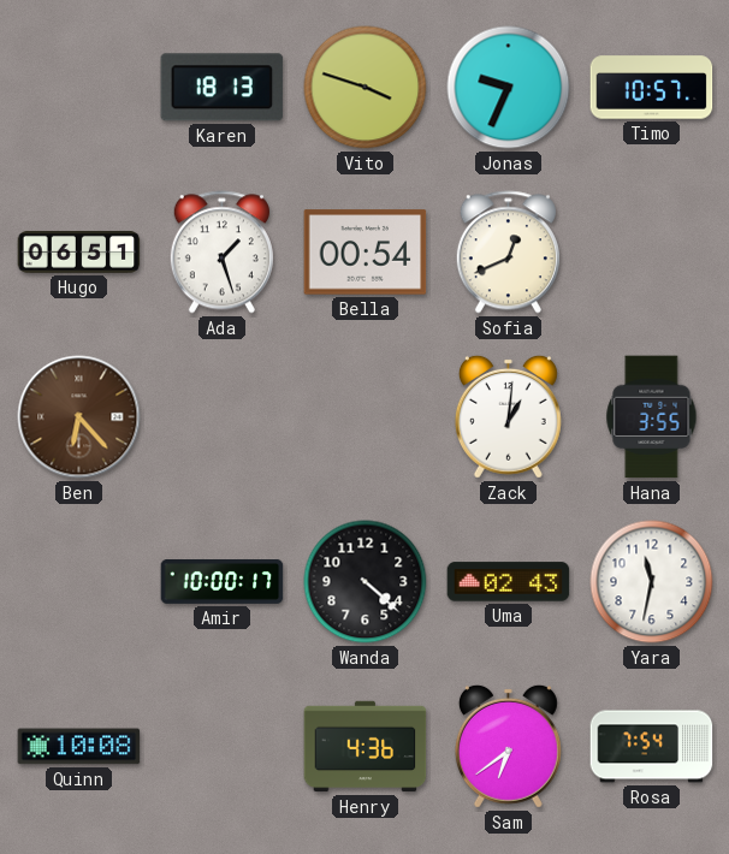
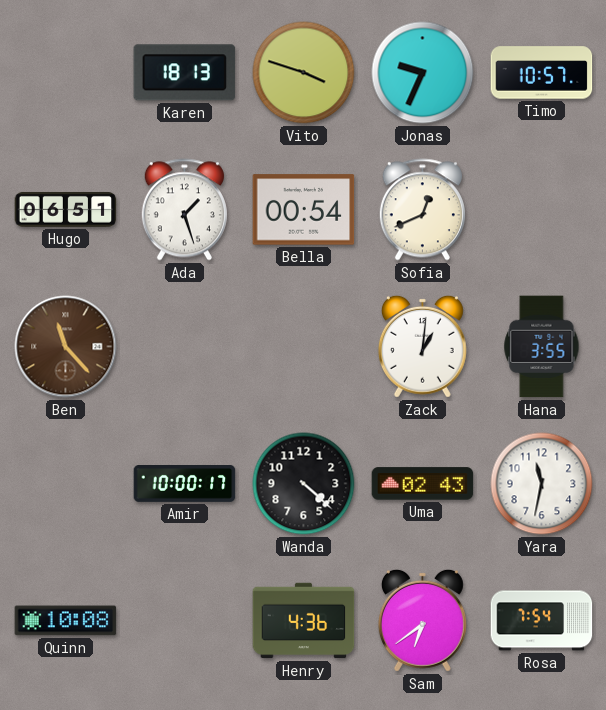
Ben: 6:23 -> 11:23
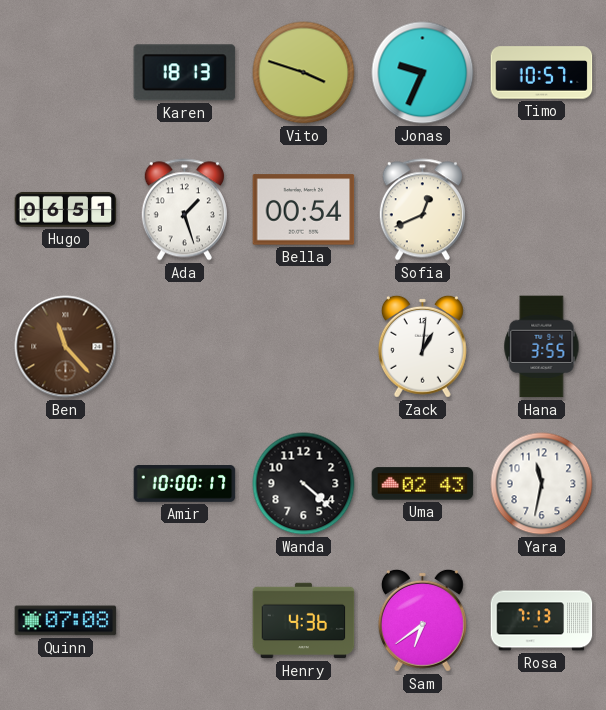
Quinn: 10:08 -> 07:08
Rosa: 7:54 -> 7:13
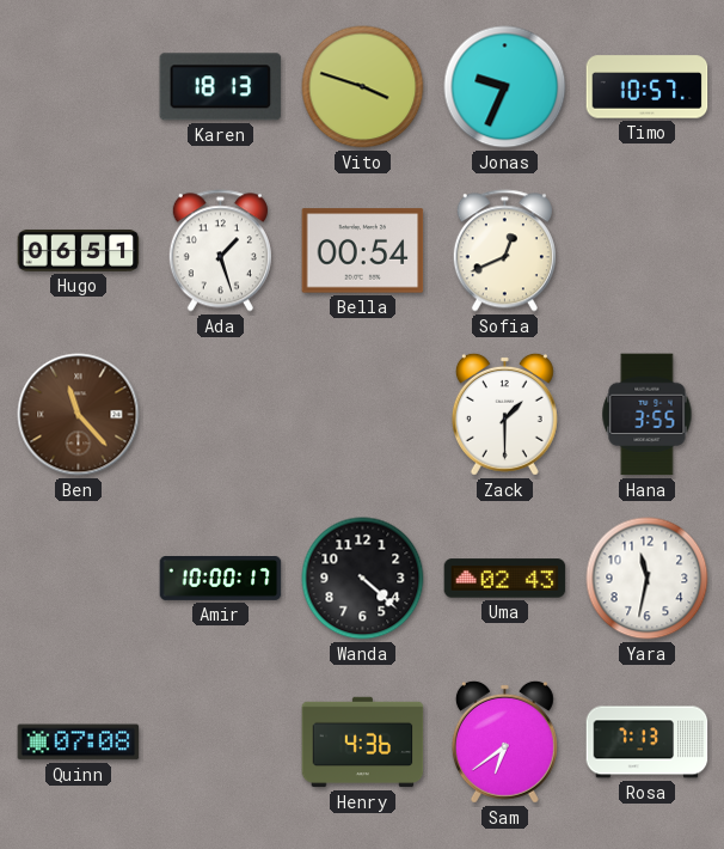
Zack: 1:01 -> 1:30
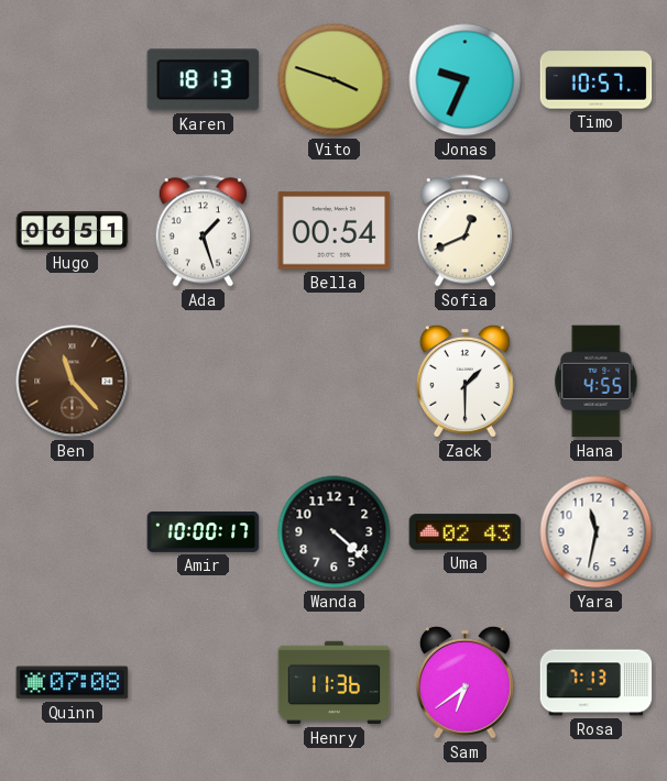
Hana: 3:55 -> 4:55
Henry: 4:36 -> 11:36
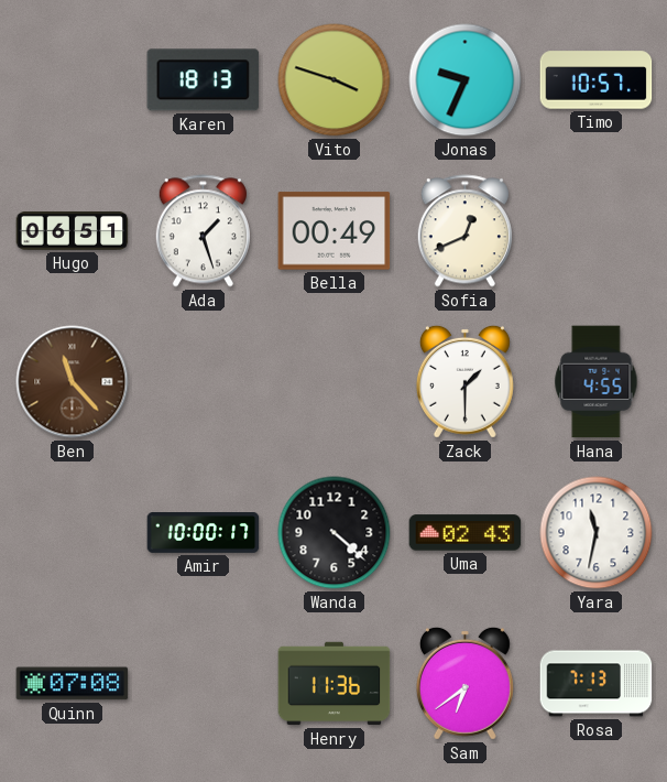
Bella: 00:54 -> 00:49
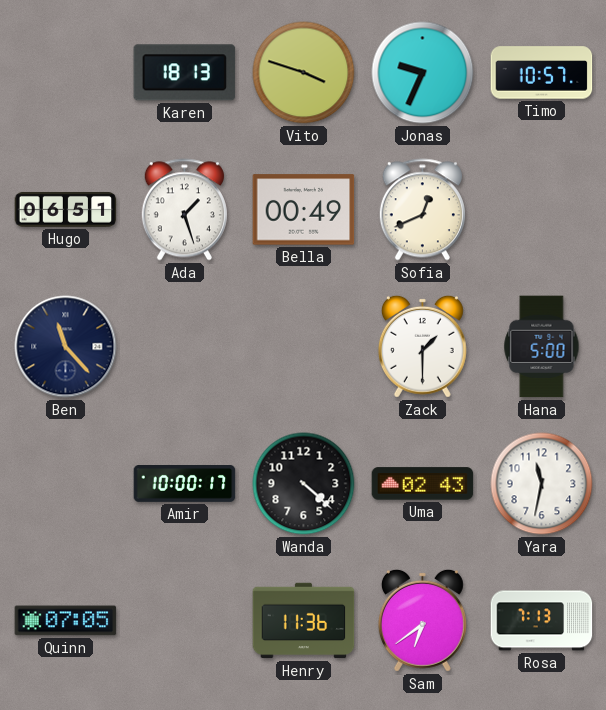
Ben dial: brown -> navy
Hana: 4:55 -> 5:00
Quinn: 07:08 -> 07:05
